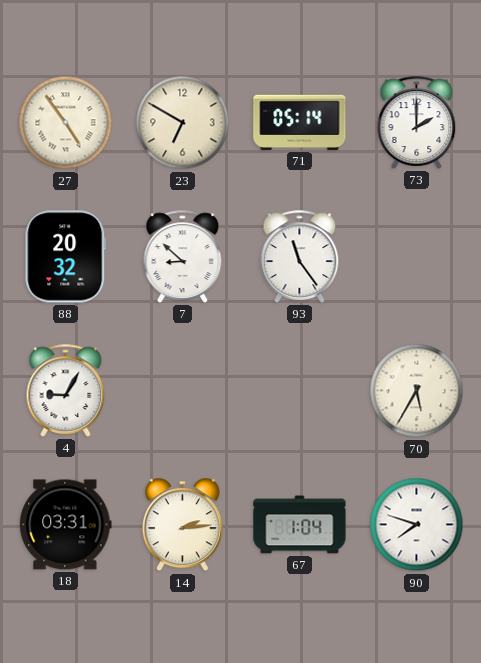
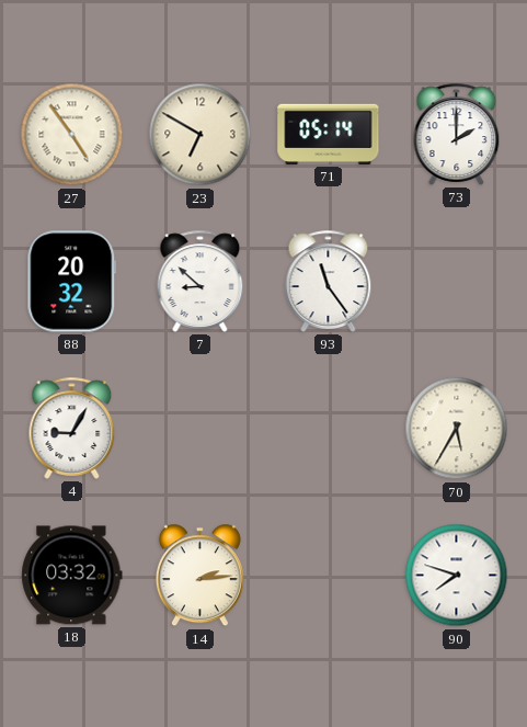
18: 03:31 -> 03:32
67: 1:04 -> none
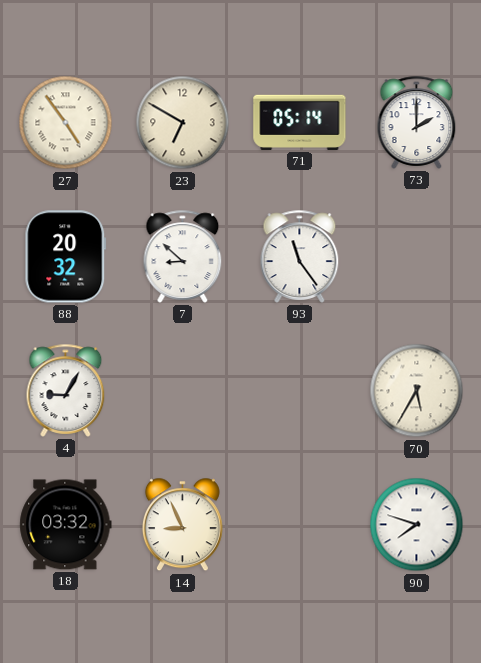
14: 2:14 -> 8:56
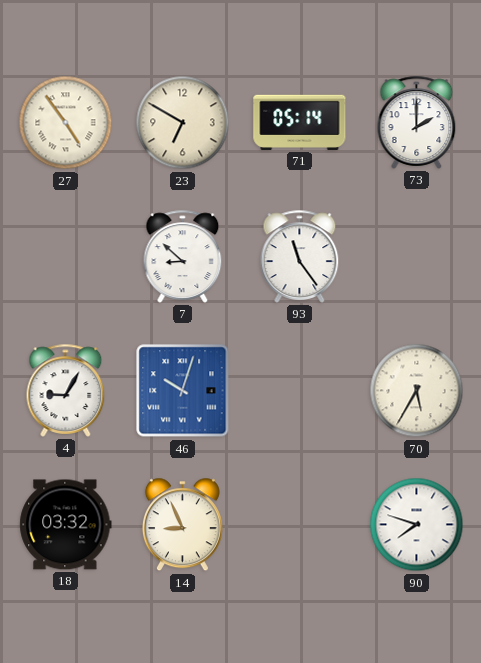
88: 20:32 -> none
46: none -> 10:03
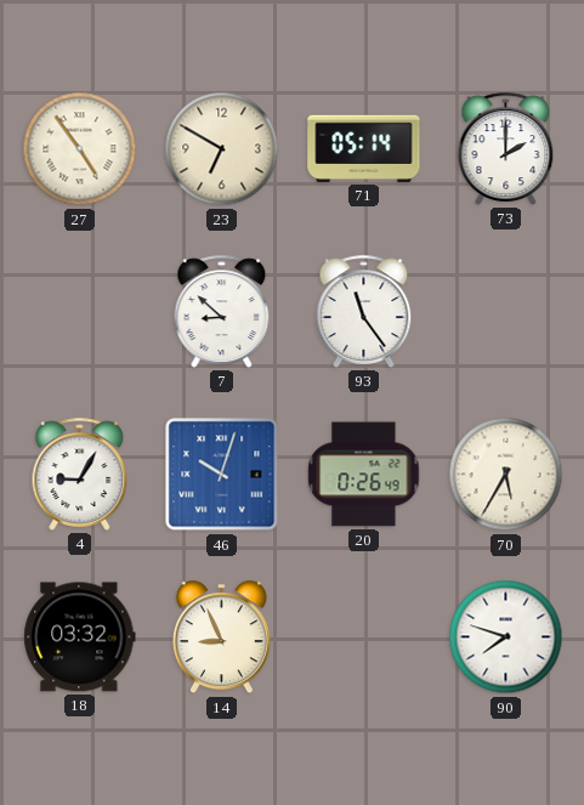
20: none -> 0:26
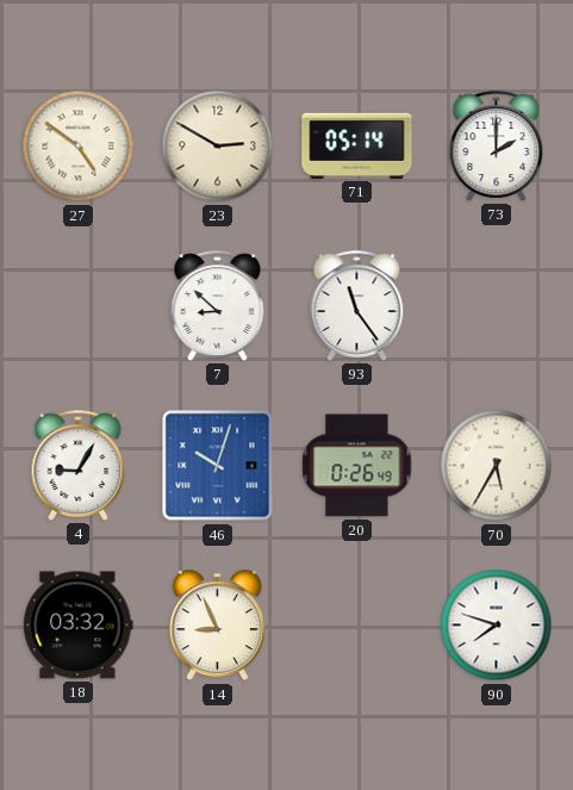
27: 4:54 -> 4:51
23: 6:50 -> 2:50
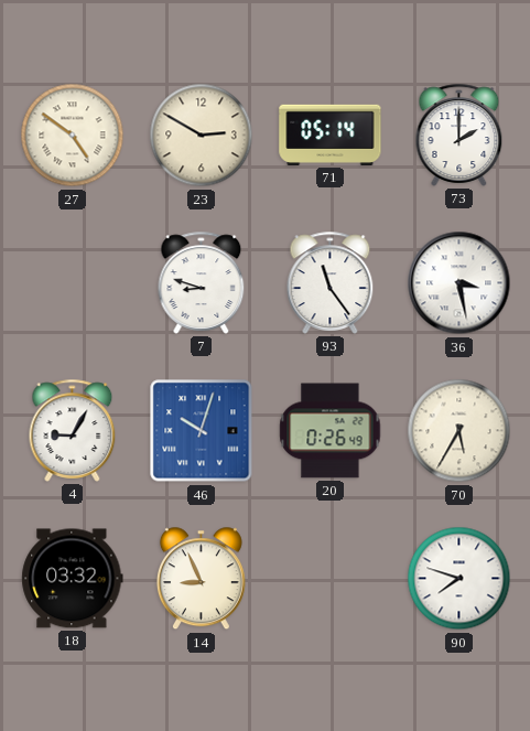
7: 8:52 -> 8:48
36: none -> 3:28
